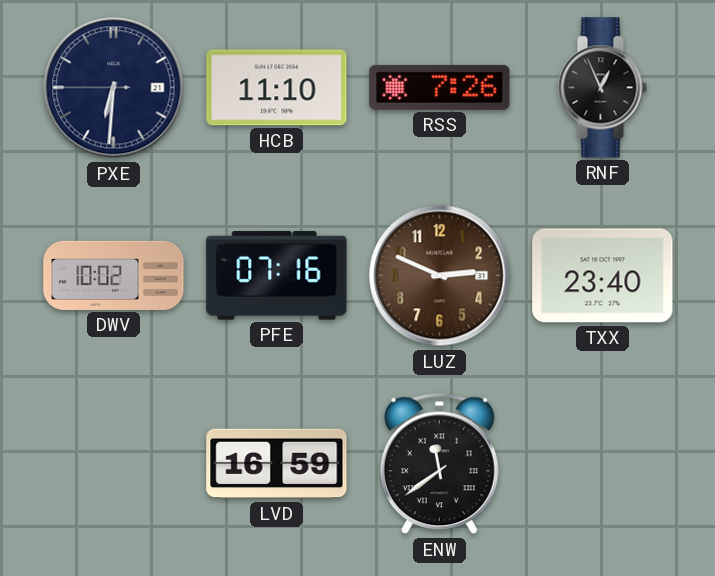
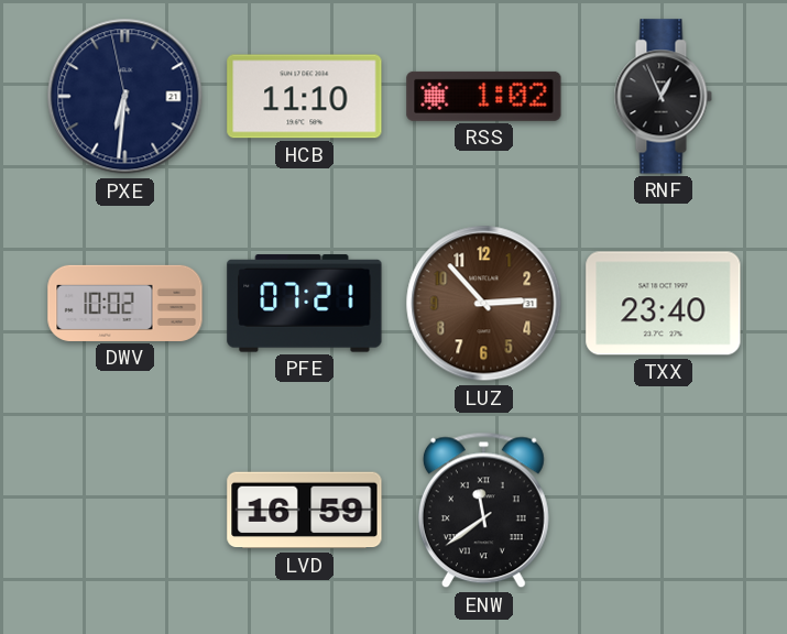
PXE: 6:30:45 -> 6:30:58
RSS: 7:26 -> 1:02
PFE: 07:16 -> 07:21
LUZ: 2:49 -> 2:53
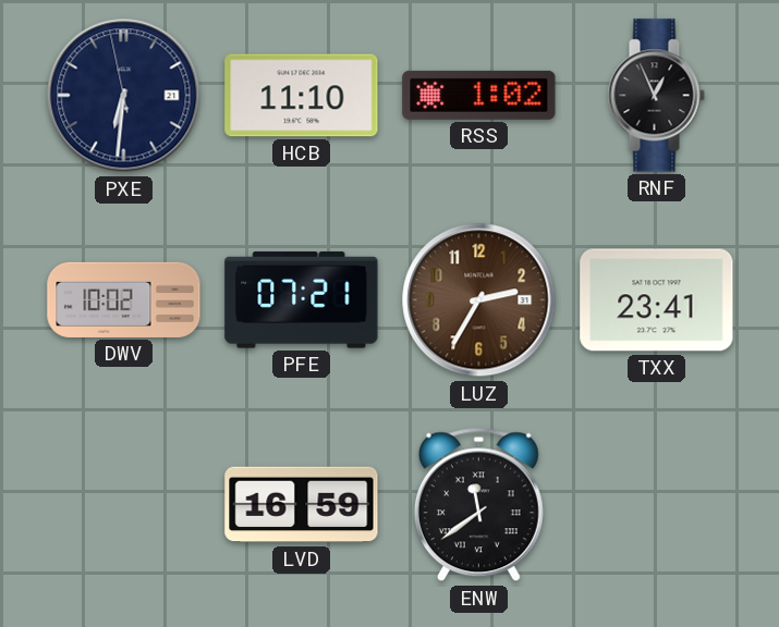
LUZ: 2:53 -> 2:35
TXX: 23:40 -> 23:41
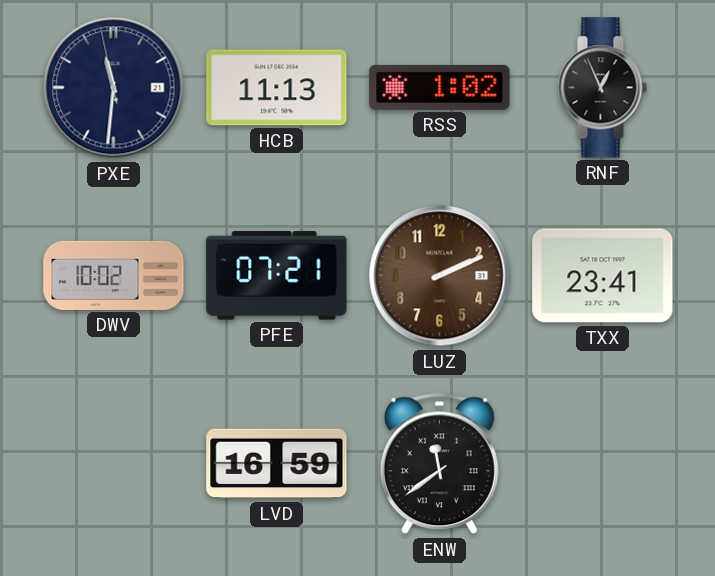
PXE: 6:30 -> 11:30
HCB: 11:10 -> 11:13
LUZ: 2:35 -> 2:11
